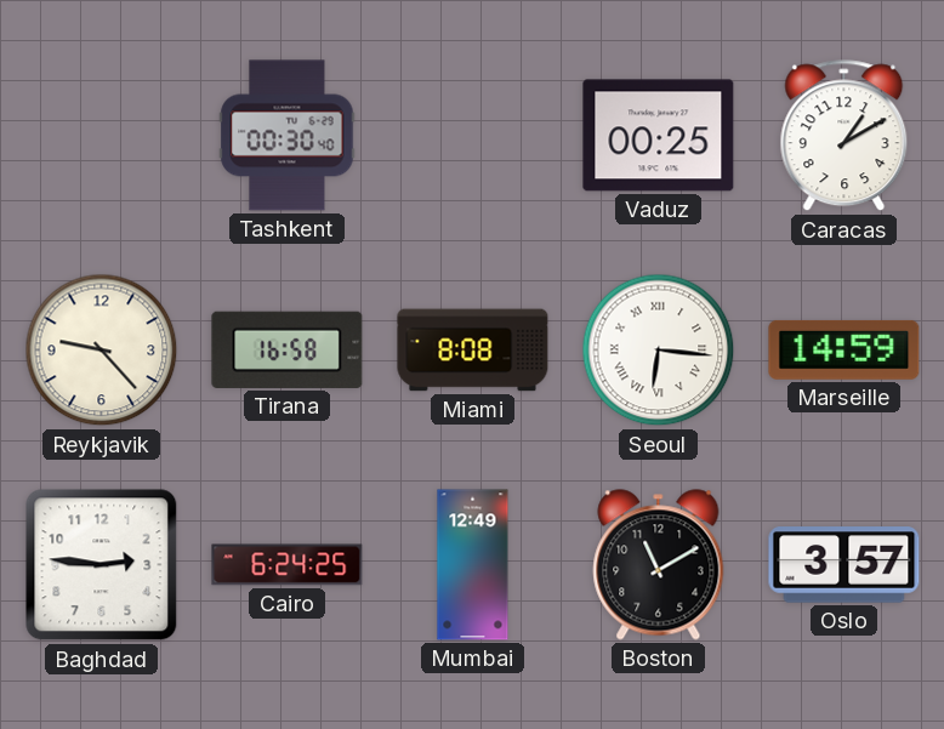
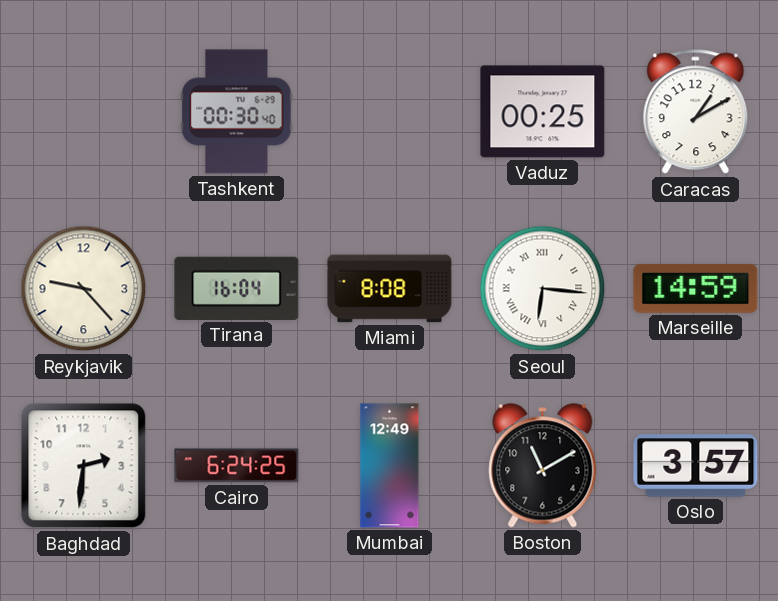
Tirana: 16:58 -> 16:04
Baghdad: 2:46 -> 2:31
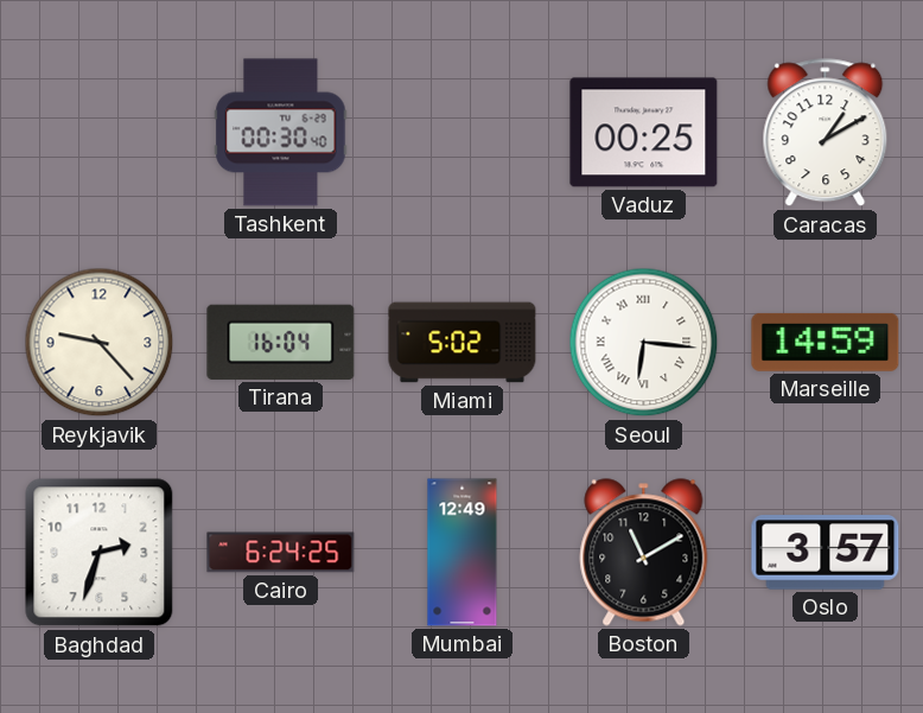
Miami: 8:08 -> 5:02
Baghdad: 2:31 -> 2:33
